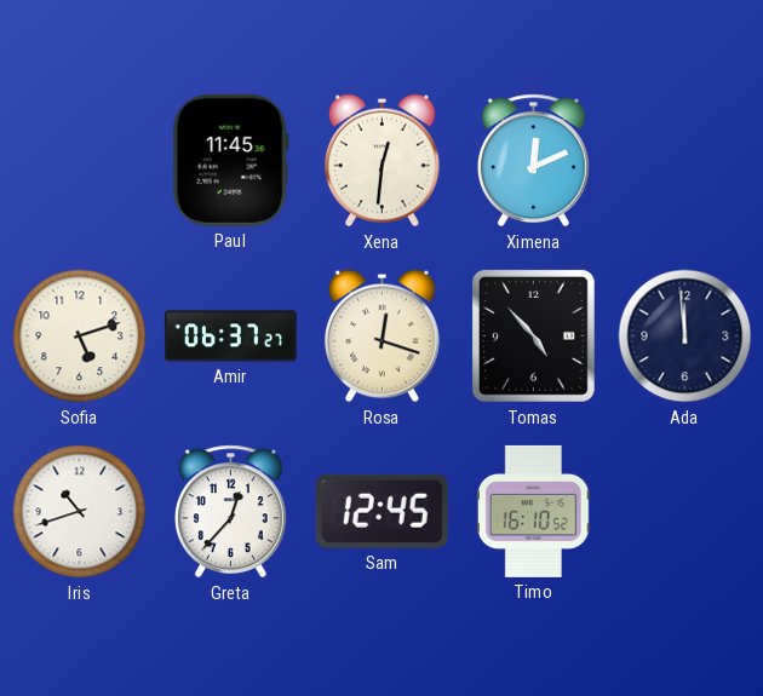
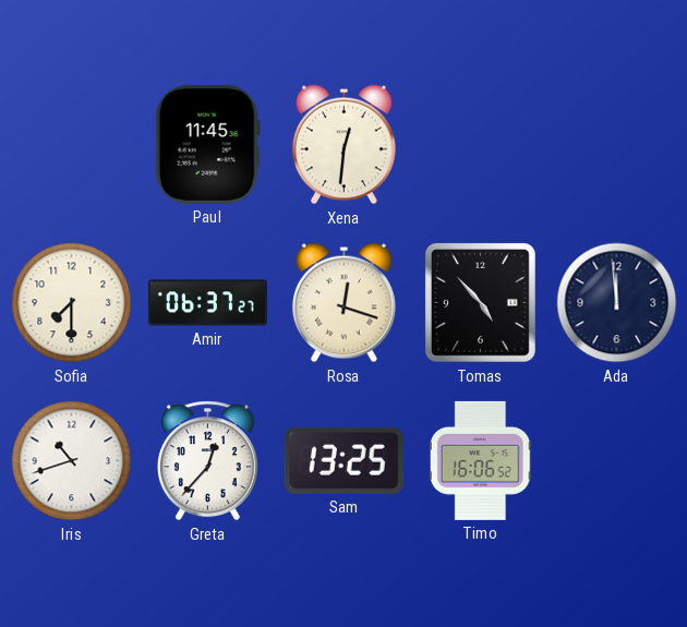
Ximena: 12:11 -> none
Sofia: 5:12 -> 7:30
Sam: 12:45 -> 13:25
Timo: 16:10 -> 16:06
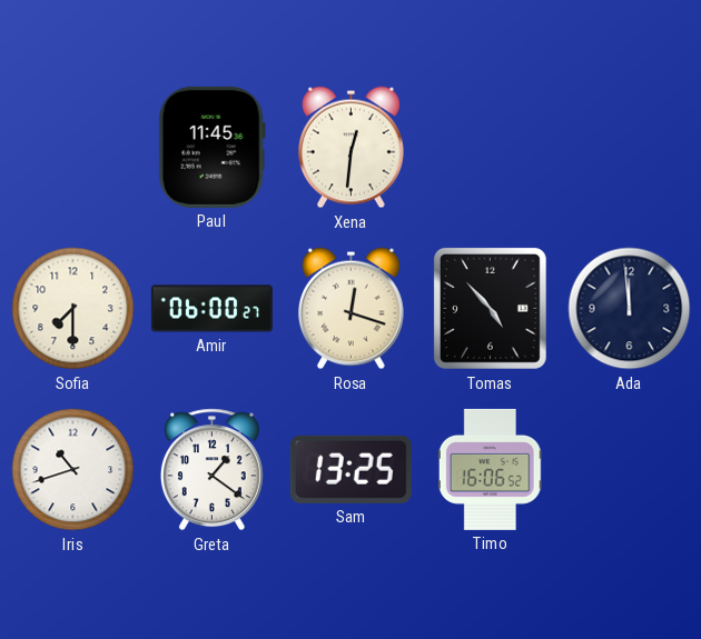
Amir: 06:37 -> 06:00
Greta: 12:37 -> 1:21
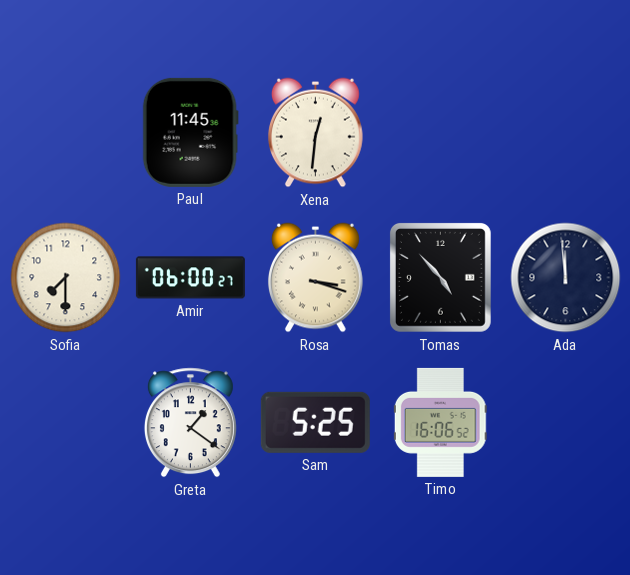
Rosa: 12:18 -> 3:18
Iris: 10:42 -> none
Sam: 13:25 -> 5:25
